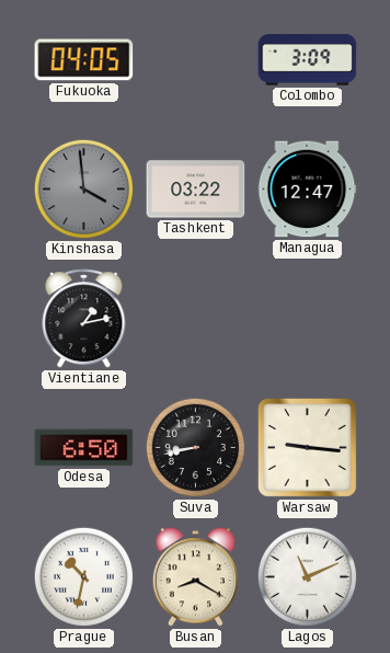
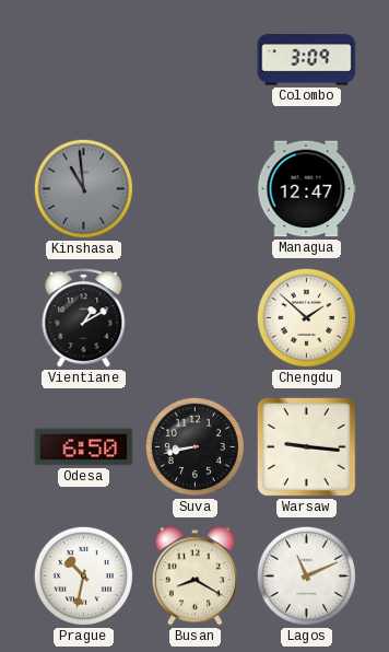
Fukuoka: 04:05 -> none
Kinshasa: 3:59 -> 10:59
Tashkent: 03:22 -> none
Vientiane: 1:13 -> 1:10
Chengdu: none -> 1:52
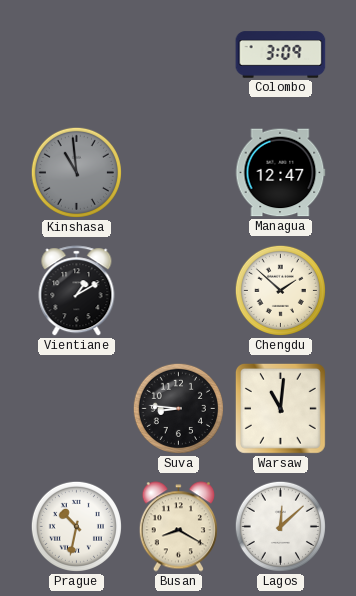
Odesa: 6:50 -> none
Suva: 8:43 -> 8:46
Warsaw: 9:16 -> 11:01
Lagos: 11:11 -> 12:08
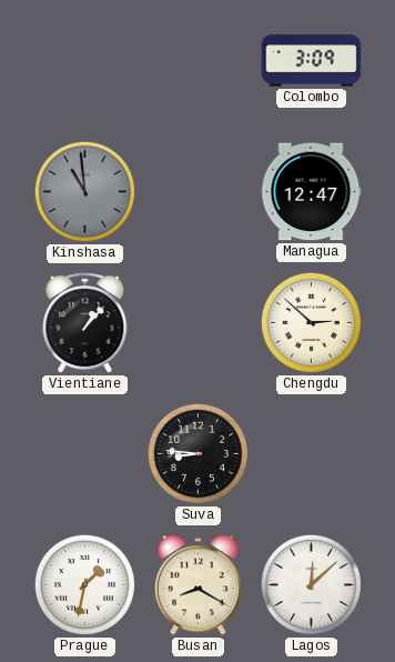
Vientiane: 1:10 -> 1:07
Chengdu: 1:52 -> 2:52
Warsaw: 11:01 -> none
Prague: 10:32 -> 1:32
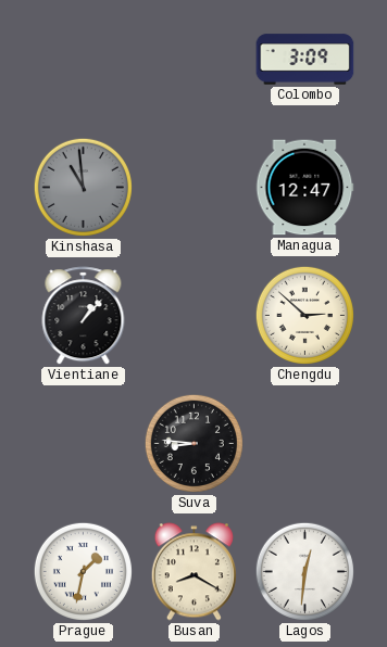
Lagos: 12:08 -> 12:31
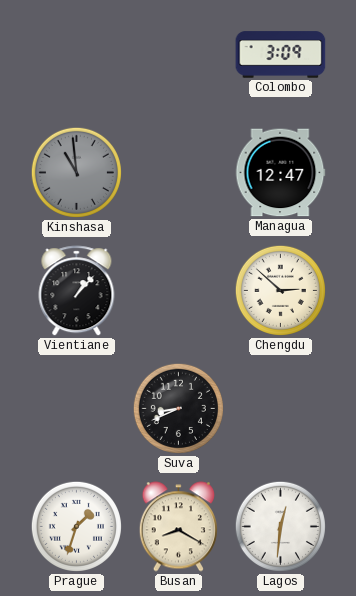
Suva: 8:46 -> 8:41
Prague: 1:32 -> 1:33
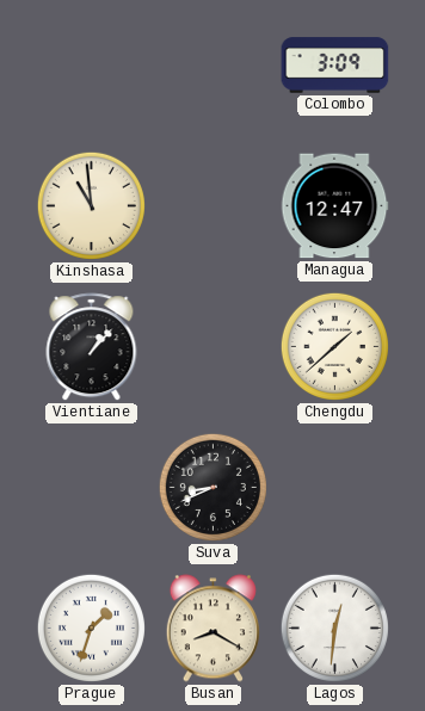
Kinshasa dial: grey -> cream
Chengdu: 2:52 -> 1:38
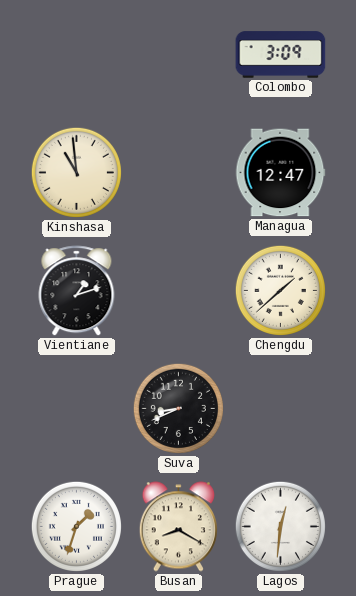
Vientiane: 1:07 -> 1:12
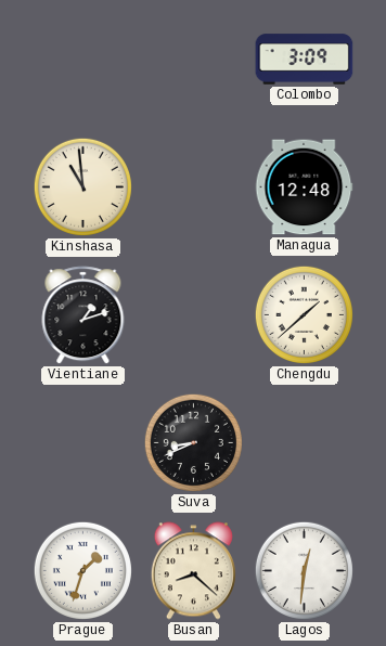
Managua: 12:47 -> 12:48
Busan: 8:20 -> 8:22
